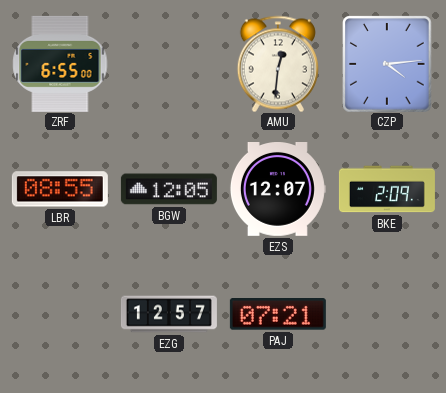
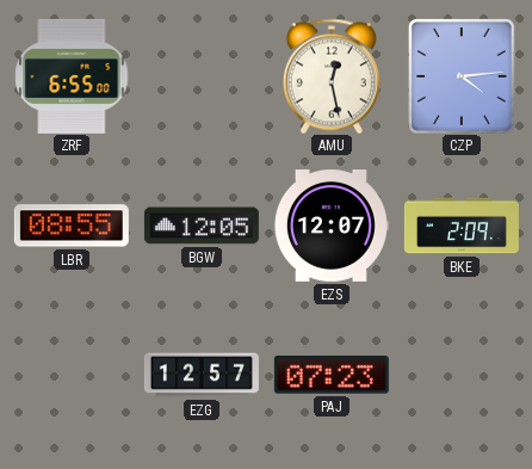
AMU: 12:31 -> 12:28
PAJ: 07:21 -> 07:23
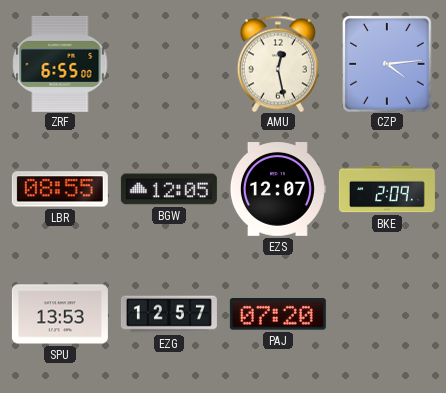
SPU: none -> 13:53
PAJ: 07:23 -> 07:20
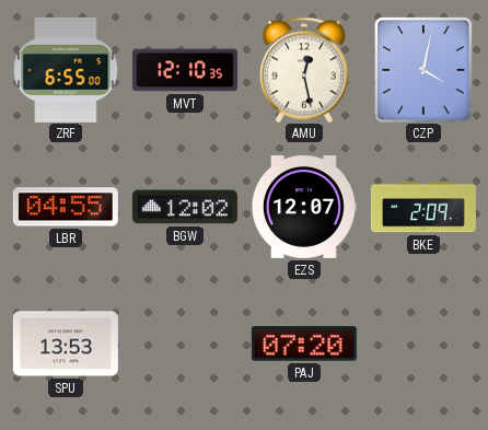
MVT: none -> 12:10
CZP: 4:14 -> 4:02
LBR: 08:55 -> 04:55
BGW: 12:05 -> 12:02
EZG: 12:57 -> none
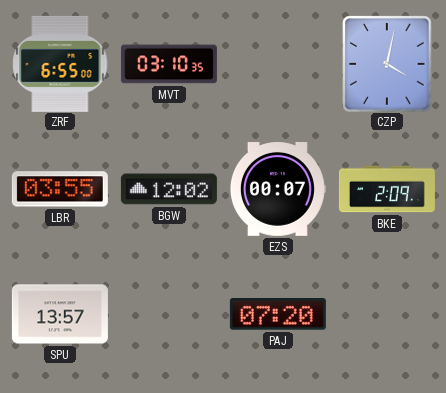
MVT: 12:10 -> 03:10
AMU: 12:28 -> none
LBR: 04:55 -> 03:55
EZS: 12:07 -> 00:07
SPU: 13:53 -> 13:57
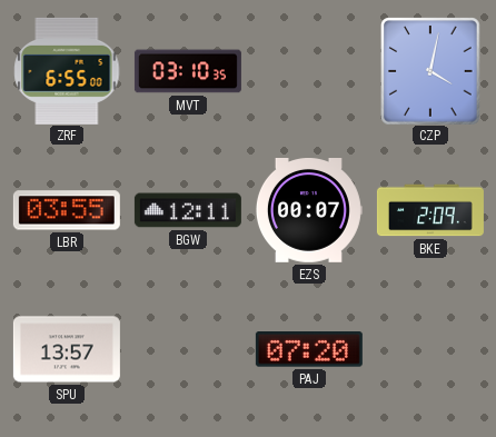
BGW: 12:02 -> 12:11
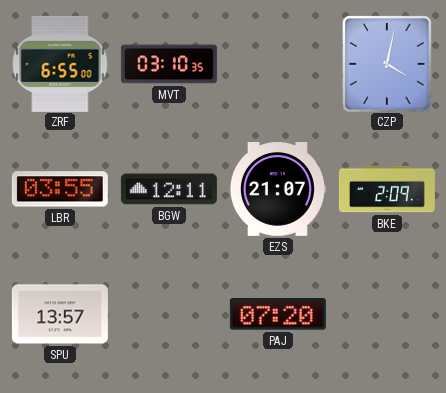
EZS: 00:07 -> 21:07
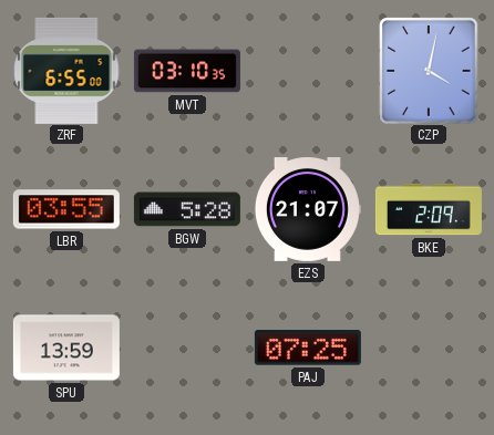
BGW: 12:11 -> 5:28
SPU: 13:57 -> 13:59
PAJ: 07:20 -> 07:25
